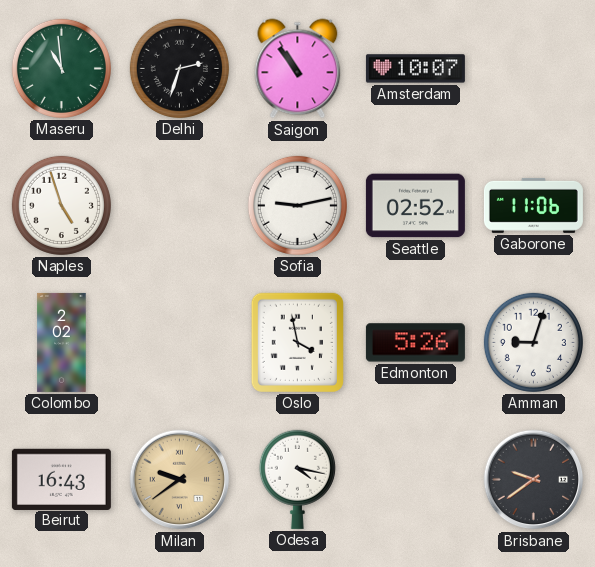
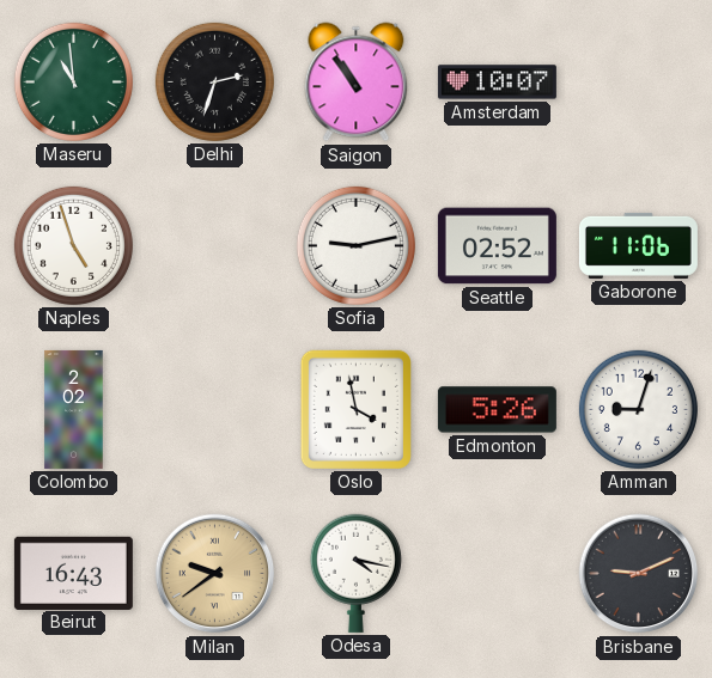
Brisbane: 9:39 -> 9:11
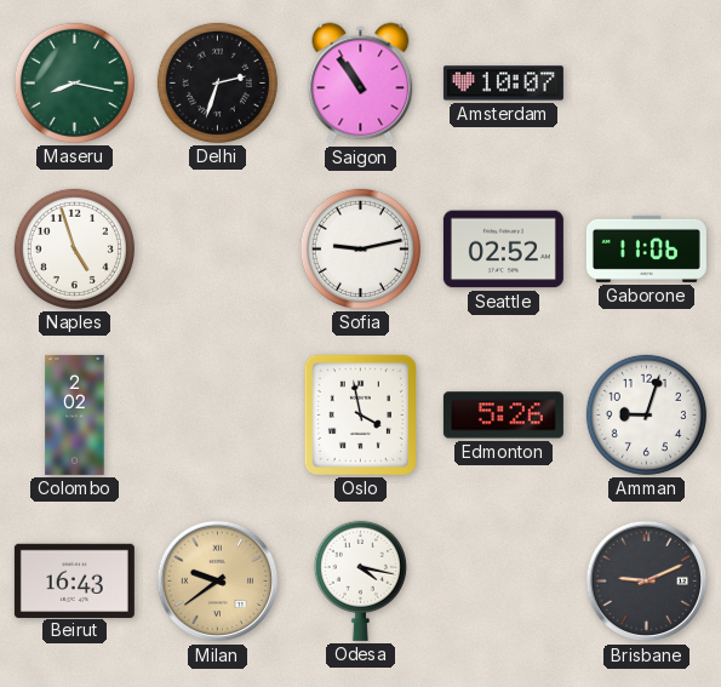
Maseru: 10:59 -> 8:17
